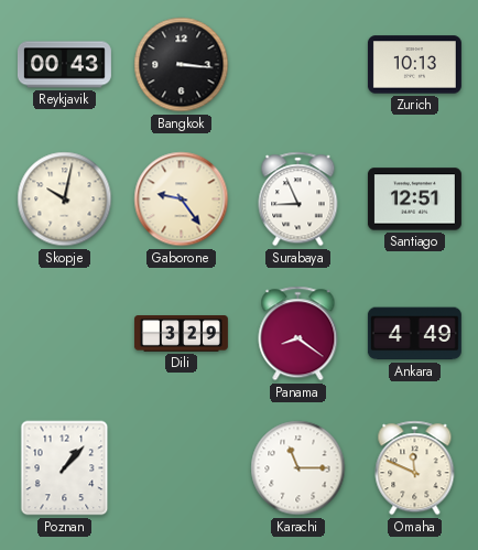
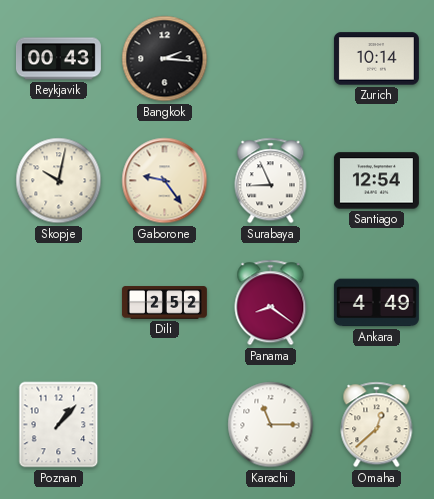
Bangkok: 3:16 -> 2:16
Zurich: 10:13 -> 10:14
Santiago: 12:51 -> 12:54
Dili: 3:29 -> 2:52
Omaha: 11:49 -> 12:38
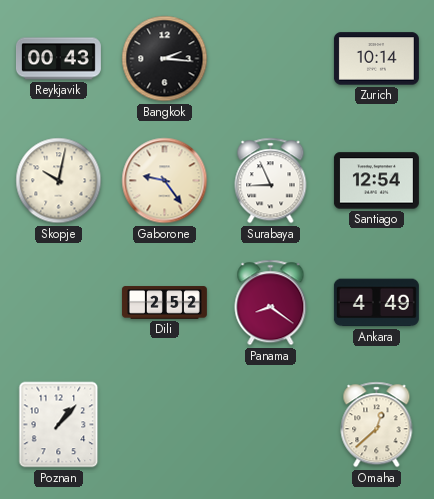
Karachi: 11:15 -> none
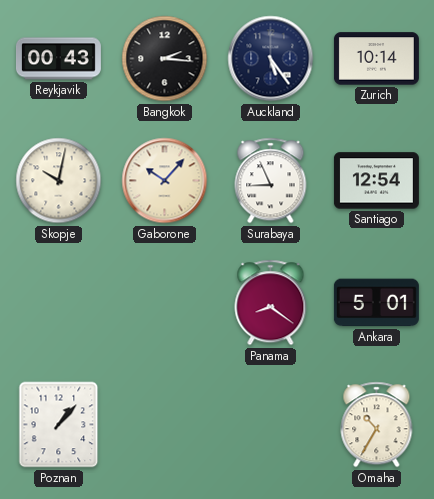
Auckland: none -> 5:24
Gaborone: 9:24 -> 10:07
Dili: 2:52 -> none
Ankara: 4:49 -> 5:01
Omaha: 12:38 -> 10:35
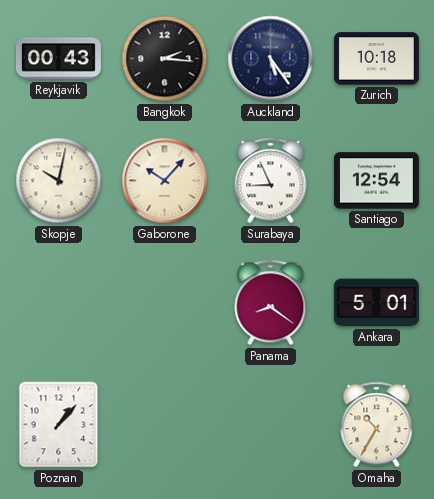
Zurich: 10:14 -> 10:18
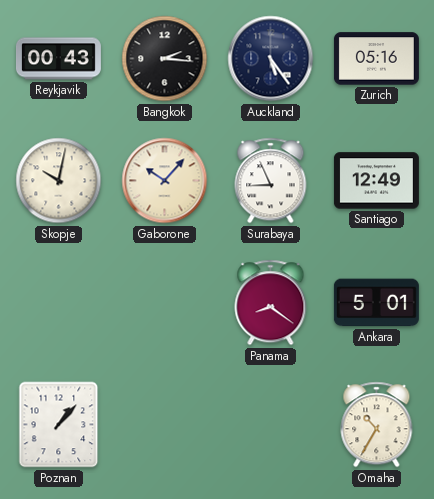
Zurich: 10:18 -> 05:16
Santiago: 12:54 -> 12:49
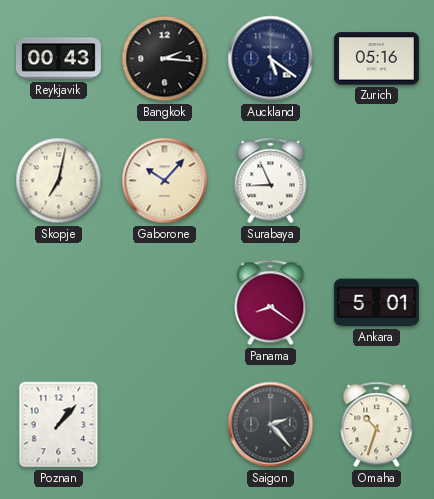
Auckland: 5:24 -> 5:21
Skopje: 10:02 -> 7:02
Santiago: 12:49 -> none
Saigon: none -> 2:23
Omaha: 10:35 -> 10:33
